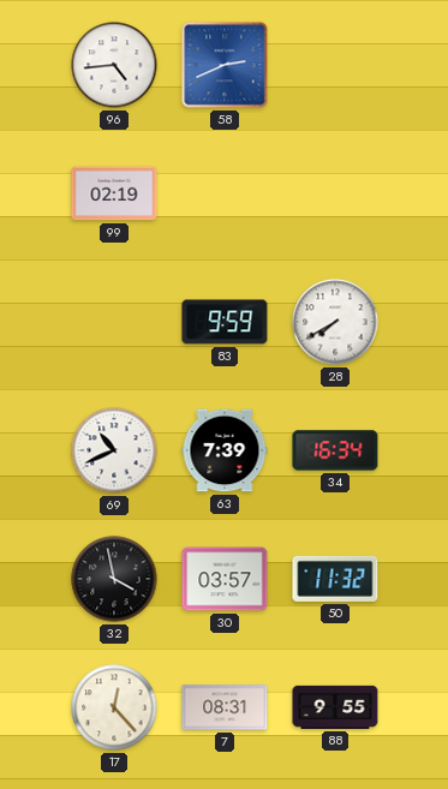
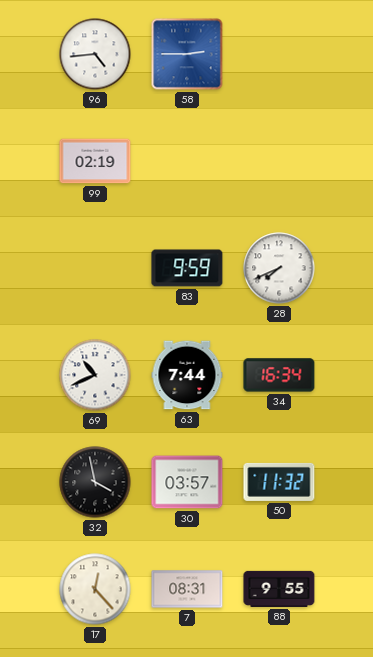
58: 2:41 -> 2:45
28: 7:40 -> 7:41
63: 7:39 -> 7:44
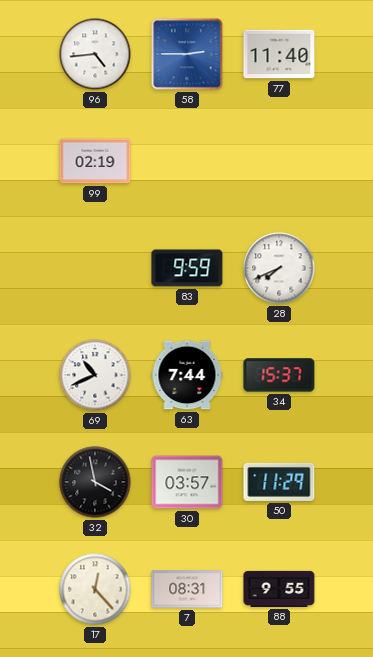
77: none -> 11:40
34: 16:34 -> 15:37
50: 11:32 -> 11:29
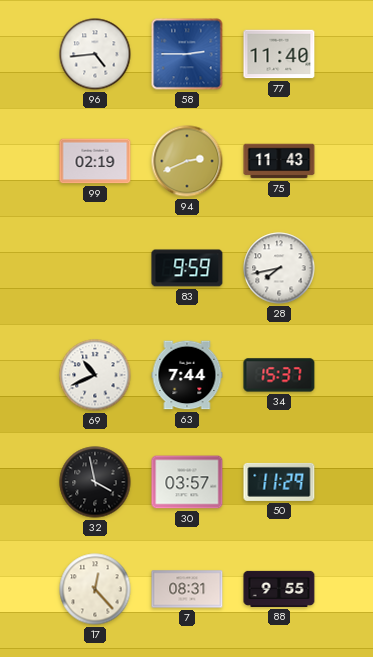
94: none -> 2:41
75: none -> 11:43
28: 7:41 -> 7:43
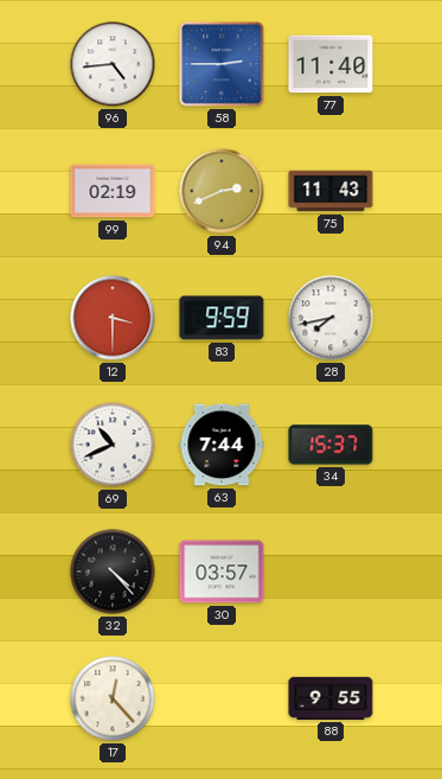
12: none -> 3:30
32: 3:58 -> 4:23
50: 11:29 -> none
7: 08:31 -> none
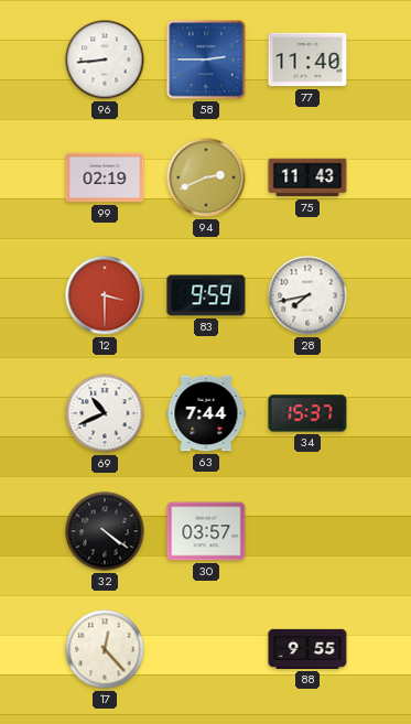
96: 4:44 -> 8:44
32: 4:23 -> 4:21
